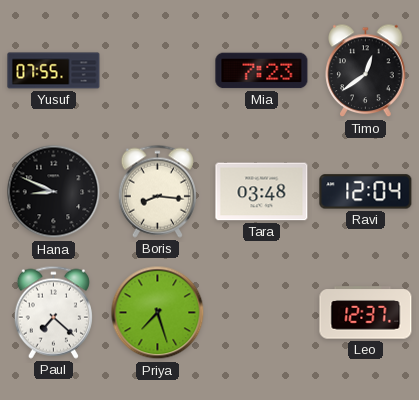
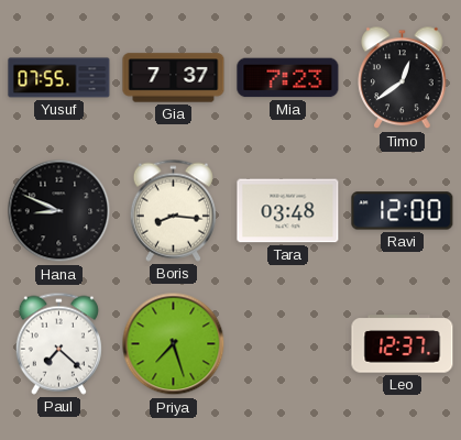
Gia: none -> 7:37
Ravi: 12:04 -> 12:00
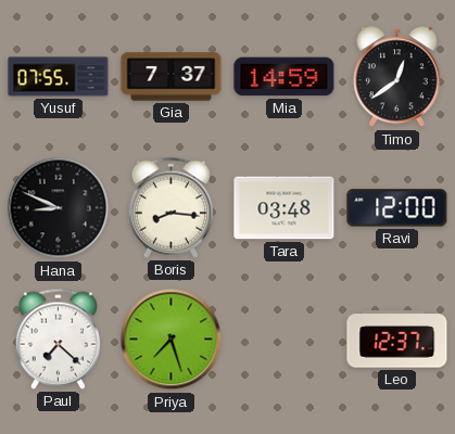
Mia: 7:23 -> 14:59
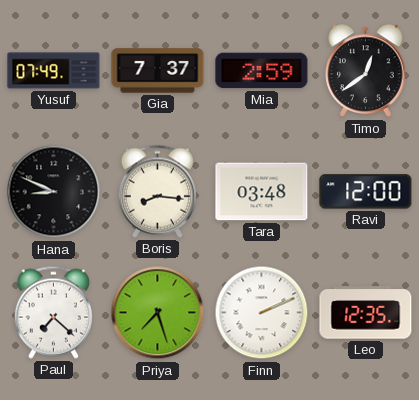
Yusuf: 07:55 -> 07:49
Mia: 14:59 -> 2:59
Finn: none -> 2:11
Leo: 12:37 -> 12:35
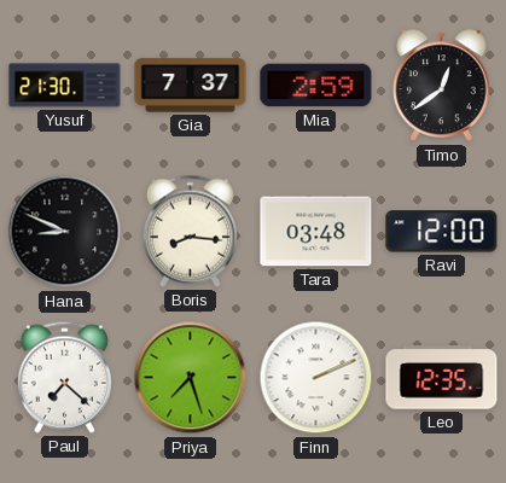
Yusuf: 07:49 -> 21:30
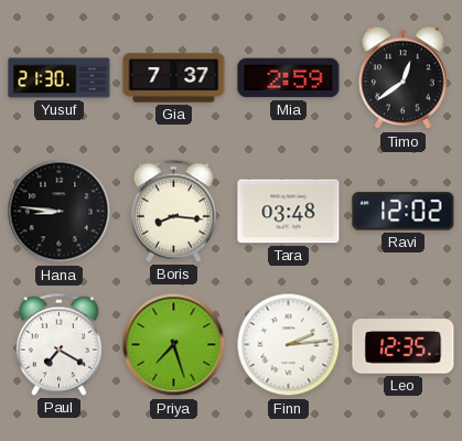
Hana: 8:49 -> 8:46
Ravi: 12:00 -> 12:02
Paul: 7:22 -> 7:20
Finn: 2:11 -> 2:14
